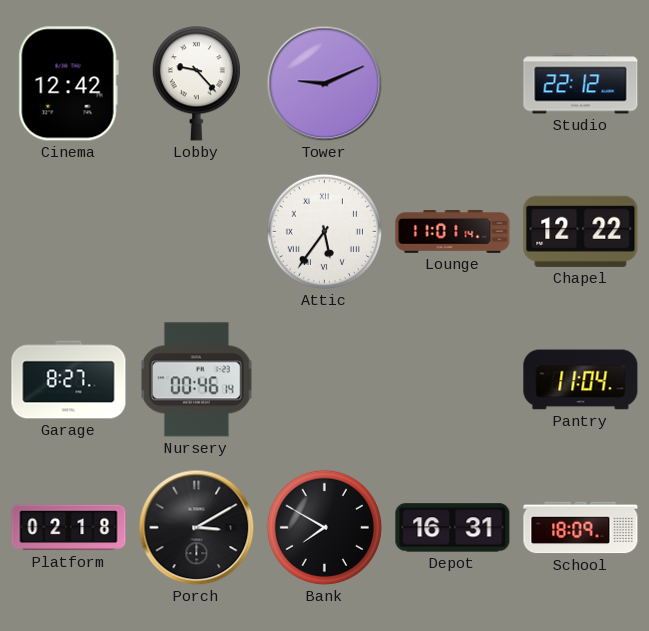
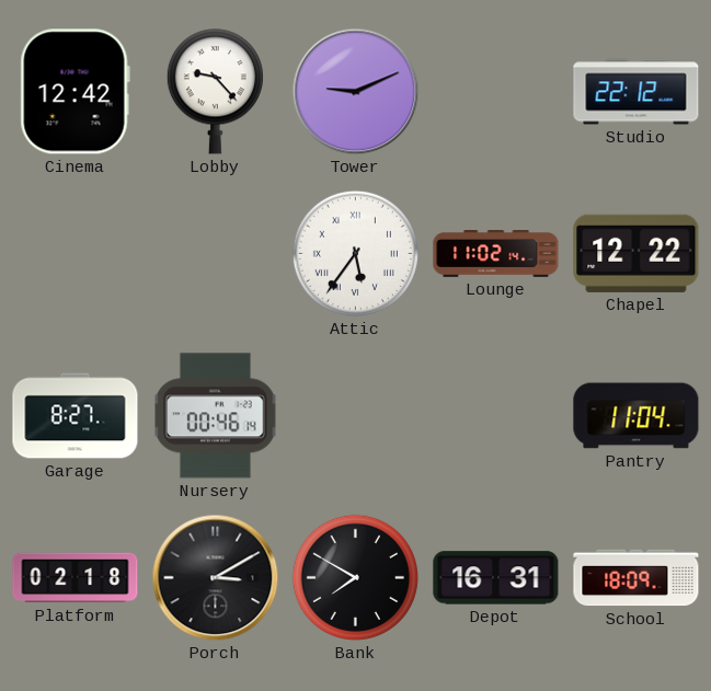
Lounge: 11:01 -> 11:02
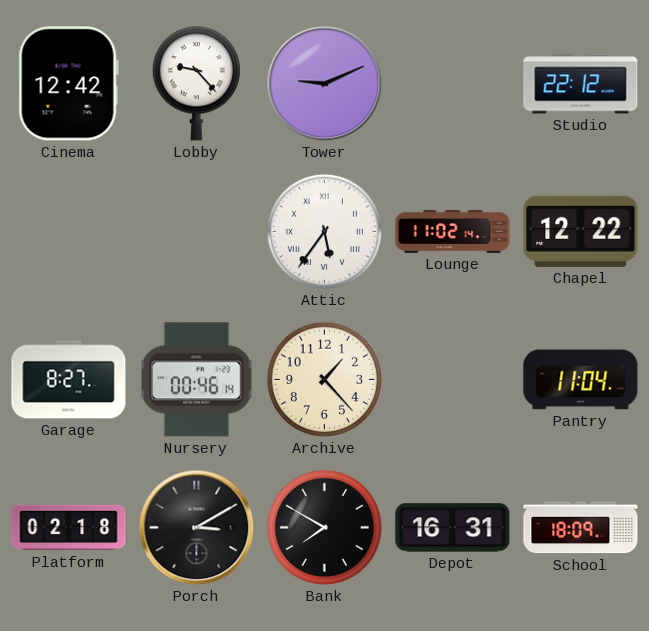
Archive: none -> 1:23
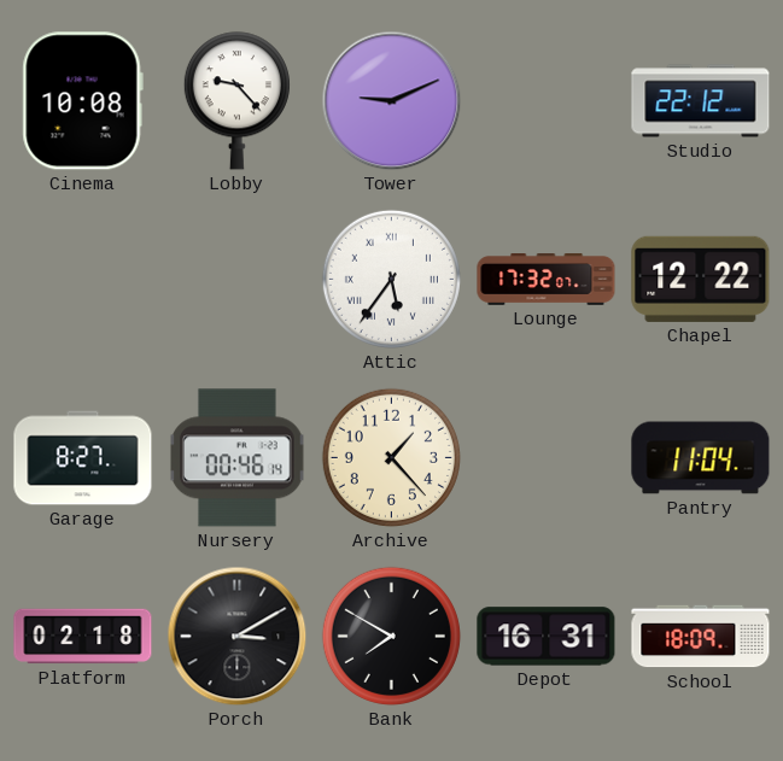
Cinema: 12:42 -> 10:08
Lounge: 11:02 -> 17:32
